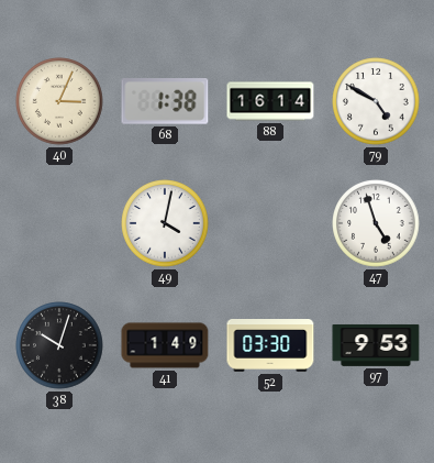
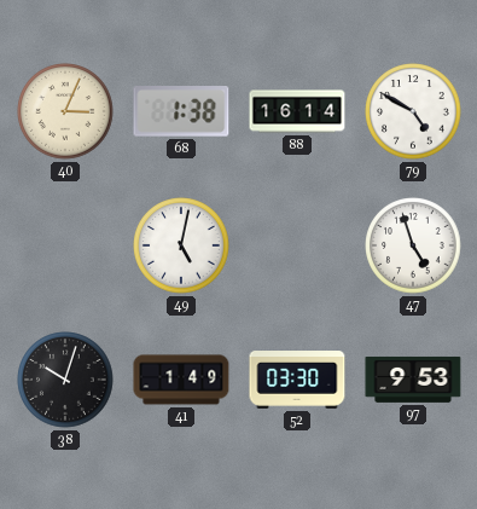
49: 4:02 -> 5:02
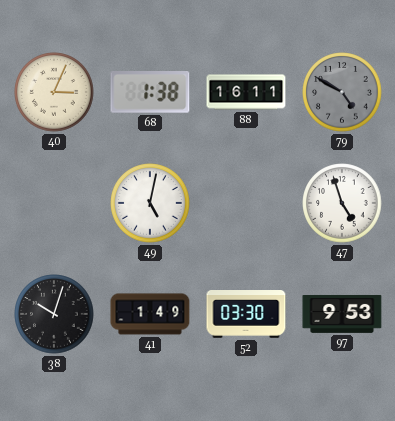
88: 16:14 -> 16:11
79 dial: white -> grey
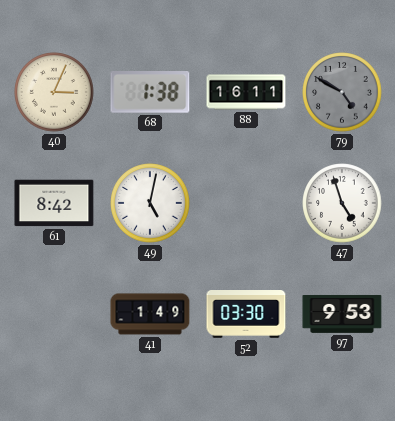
61: none -> 8:42
38: 10:03 -> none
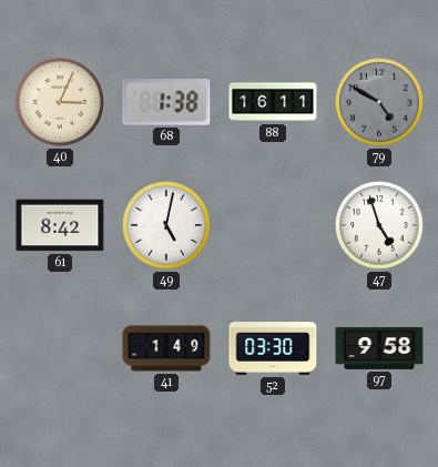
97: 9:53 -> 9:58
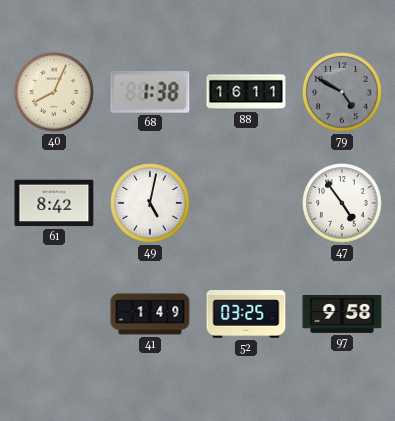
40: 3:04 -> 8:04
47: 4:57 -> 4:54
52: 03:30 -> 03:25
